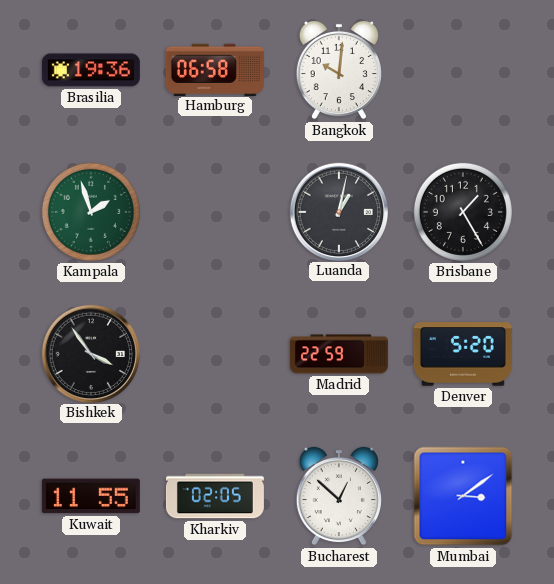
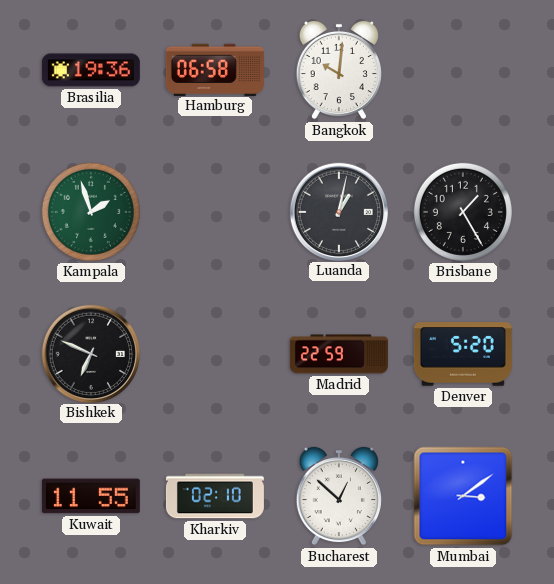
Bishkek: 3:54 -> 6:49
Kharkiv: 02:05 -> 02:10
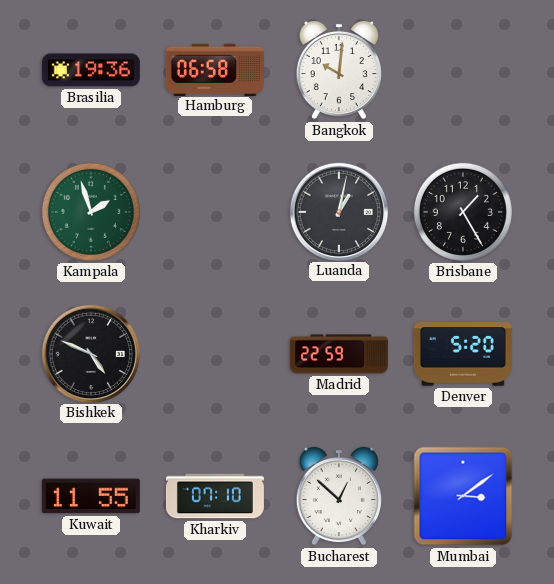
Bishkek: 6:49 -> 4:49
Kharkiv: 02:10 -> 07:10
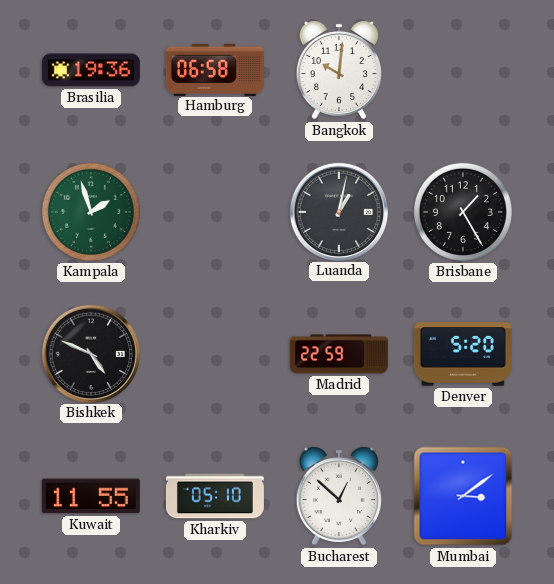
Kharkiv: 07:10 -> 05:10
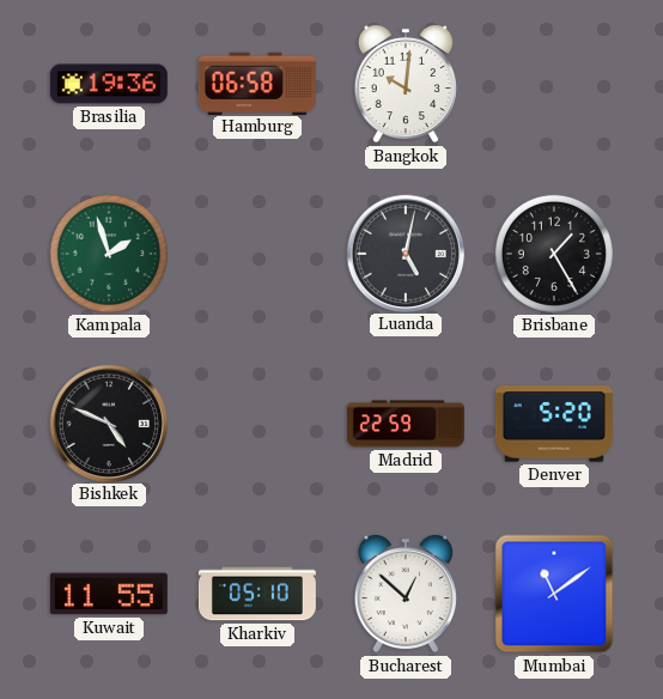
Luanda: 1:02 -> 5:02
Mumbai: 3:09 -> 11:09
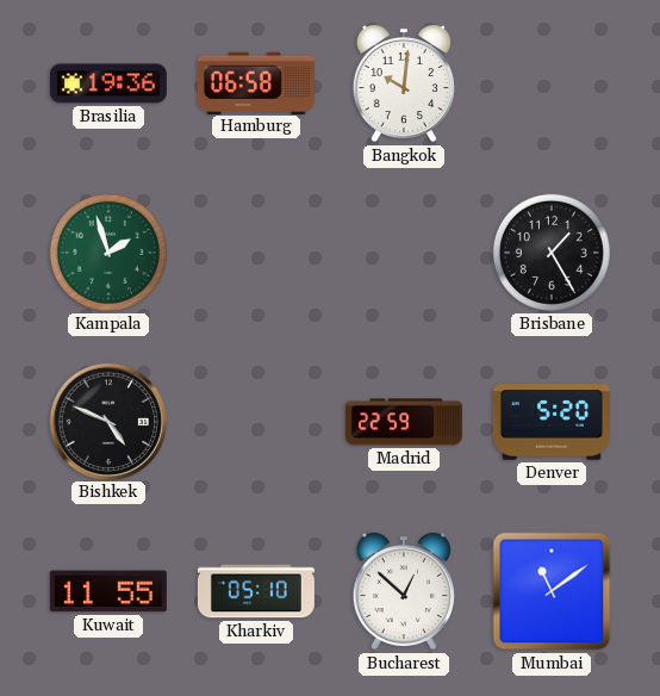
Luanda: 5:02 -> none
